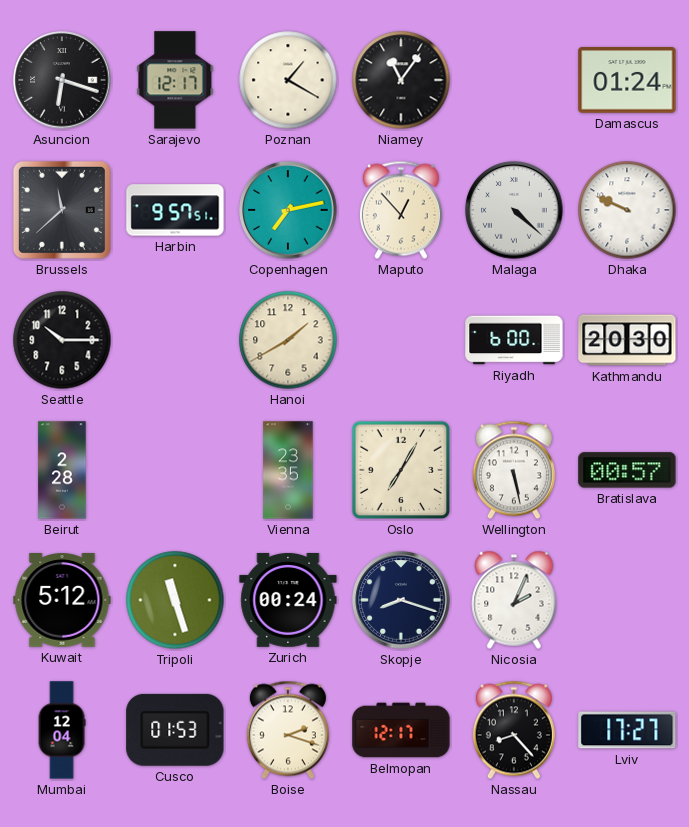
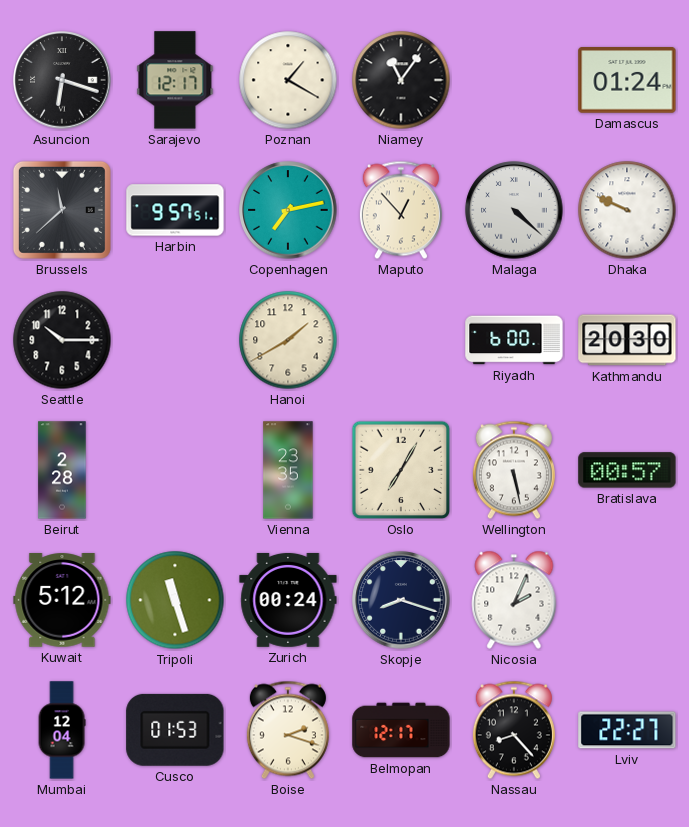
Lviv: 17:27 -> 22:27
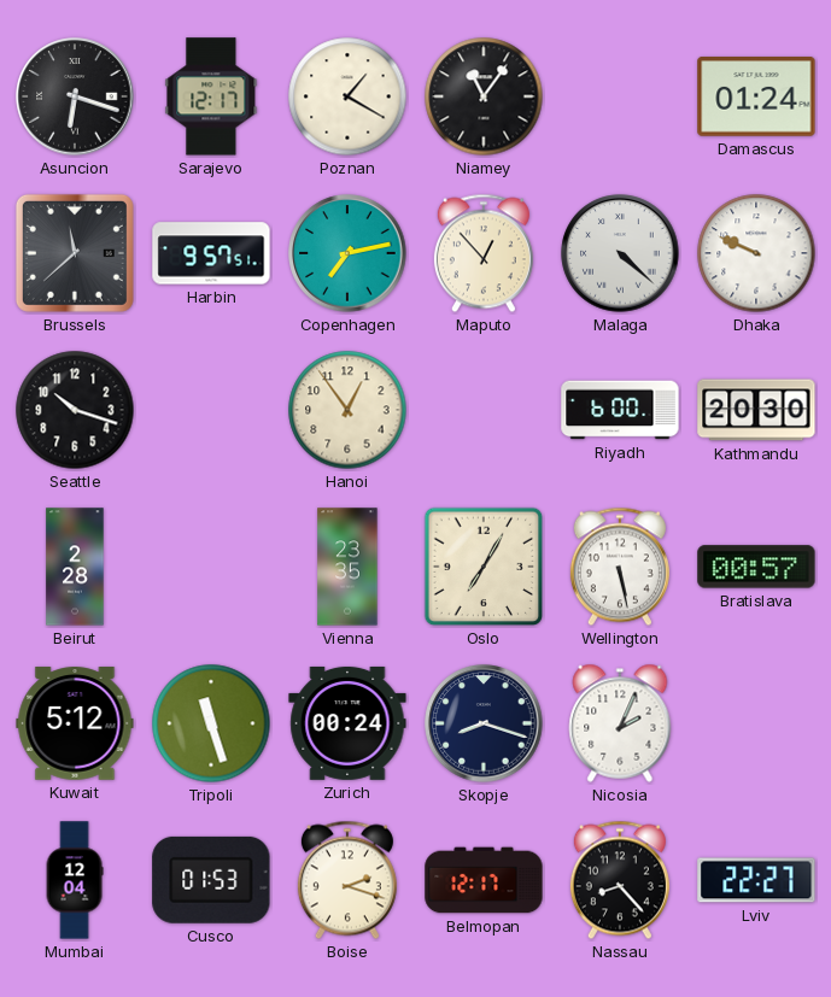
Seattle: 10:15 -> 10:18
Hanoi: 1:40 -> 12:54
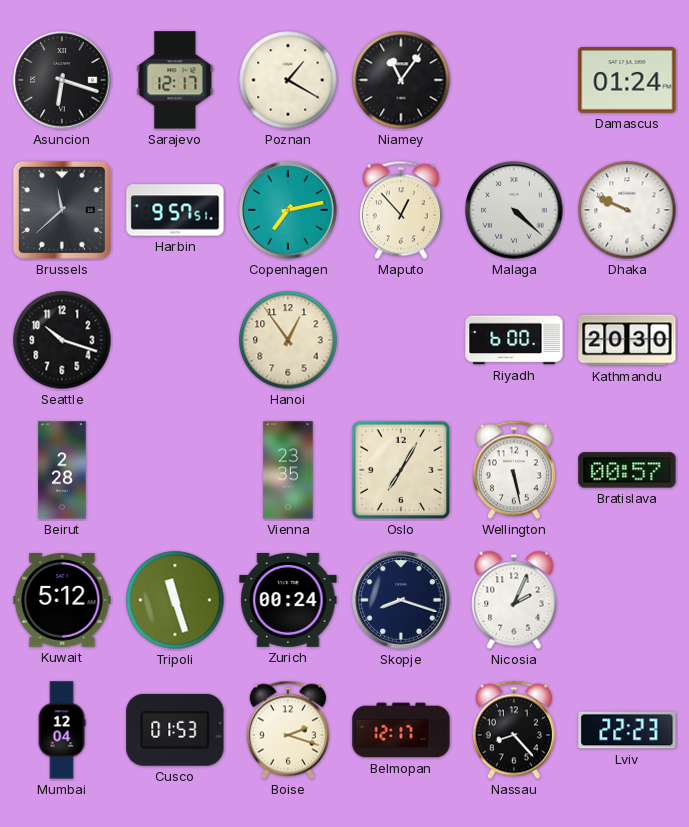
Lviv: 22:27 -> 22:23
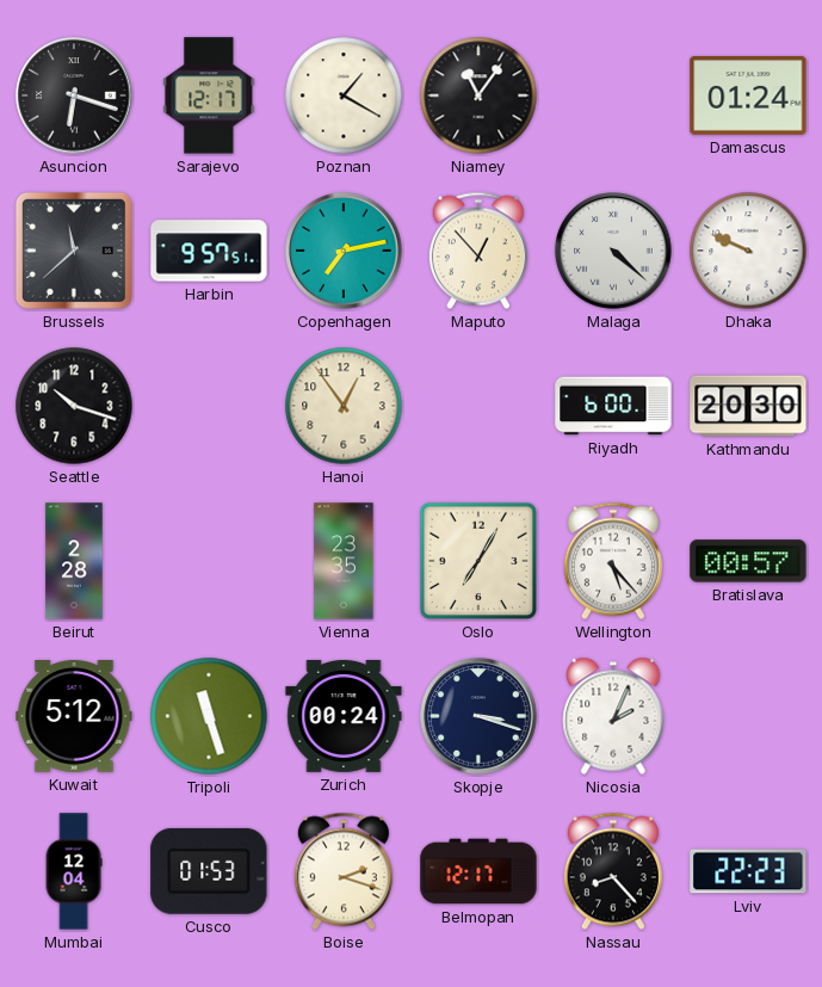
Wellington: 5:28 -> 5:23
Skopje: 8:18 -> 3:18
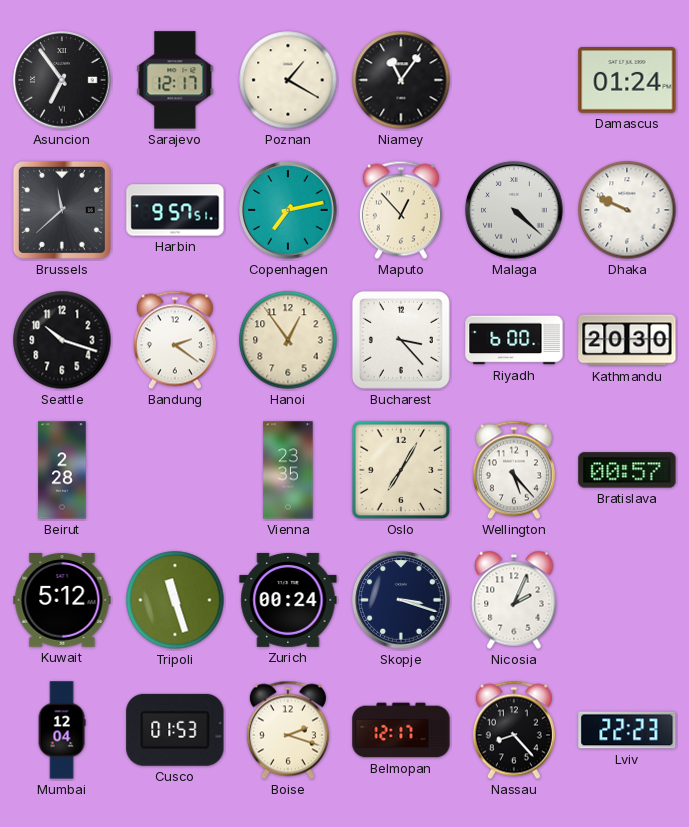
Asuncion: 6:18 -> 6:54
Bandung: none -> 2:21
Bucharest: none -> 3:23
